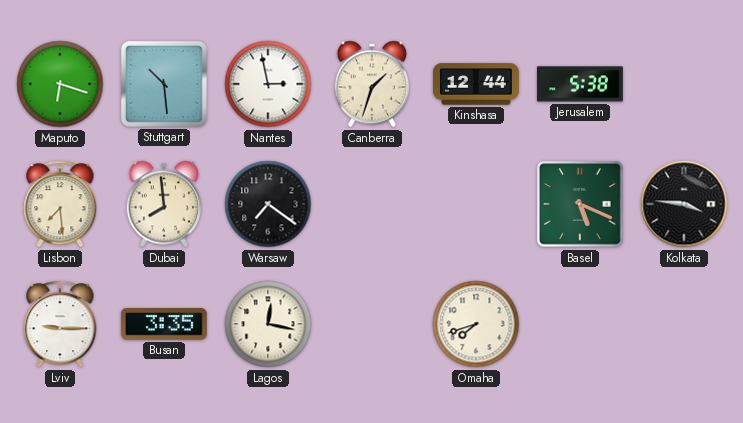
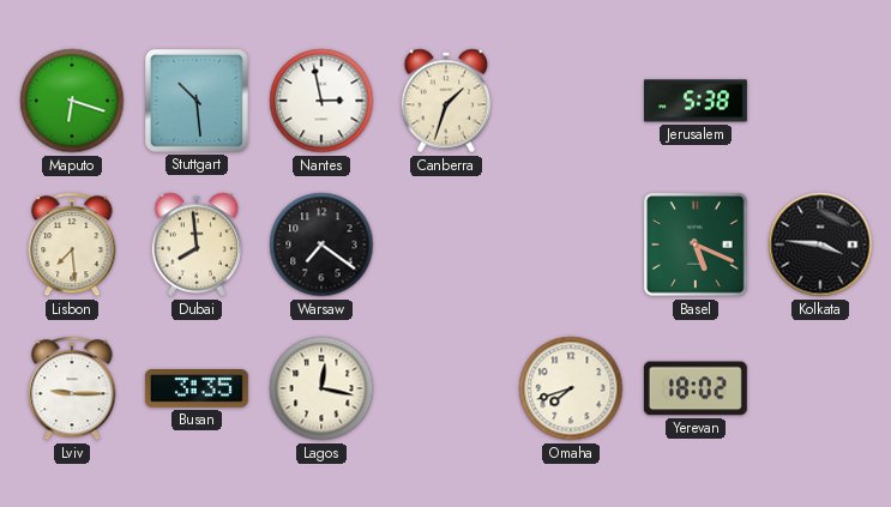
Kinshasa: 12:44 -> none
Yerevan: none -> 18:02
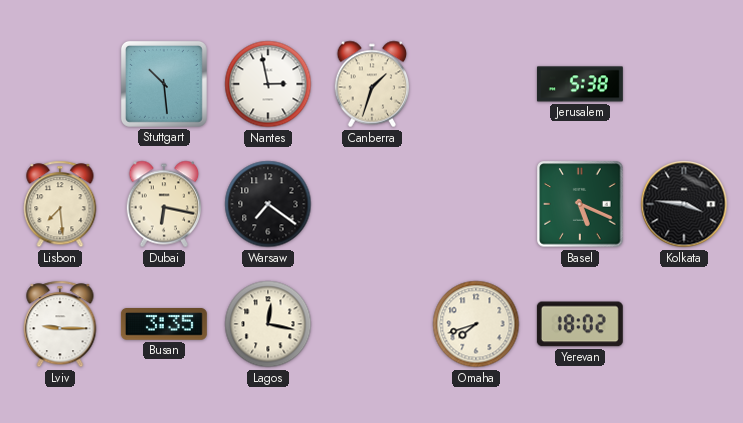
Maputo: 6:18 -> none
Dubai: 7:59 -> 6:17
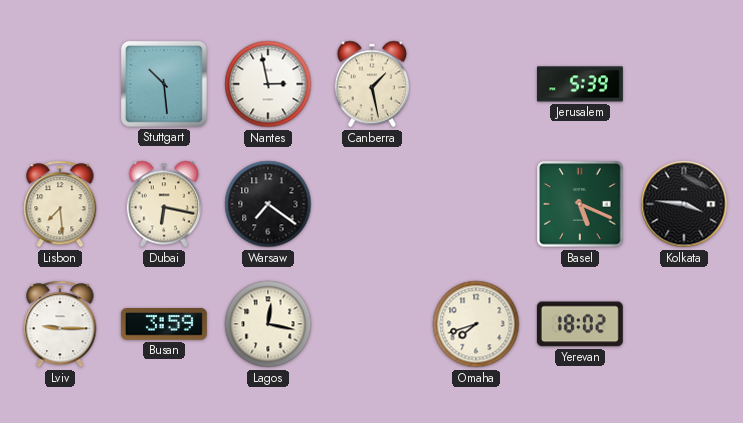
Canberra: 1:33 -> 1:28
Jerusalem: 5:38 -> 5:39
Busan: 3:35 -> 3:59
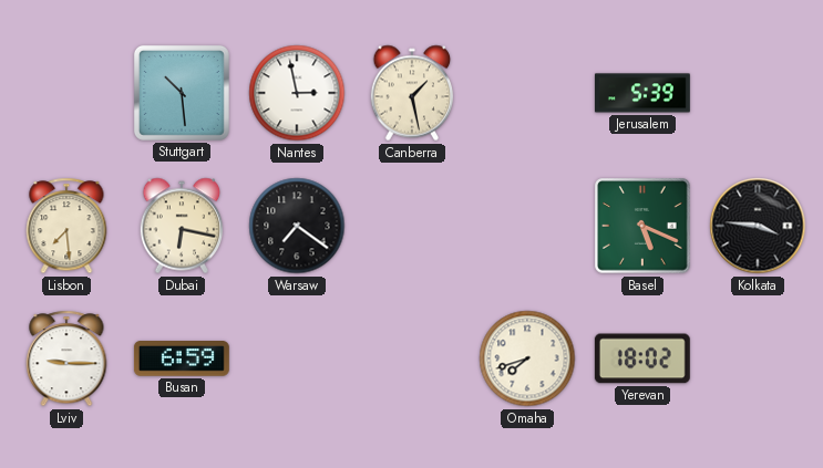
Busan: 3:59 -> 6:59
Lagos: 12:17 -> none
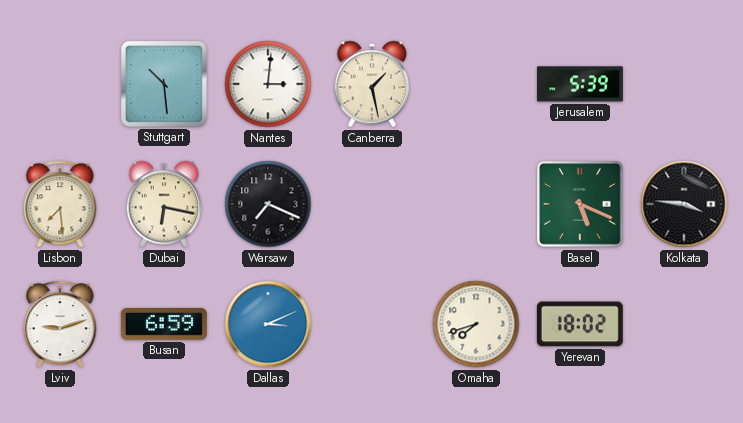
Nantes: 2:58 -> 3:01
Warsaw: 7:21 -> 7:19
Lviv: 9:15 -> 9:12
Dallas: none -> 3:11
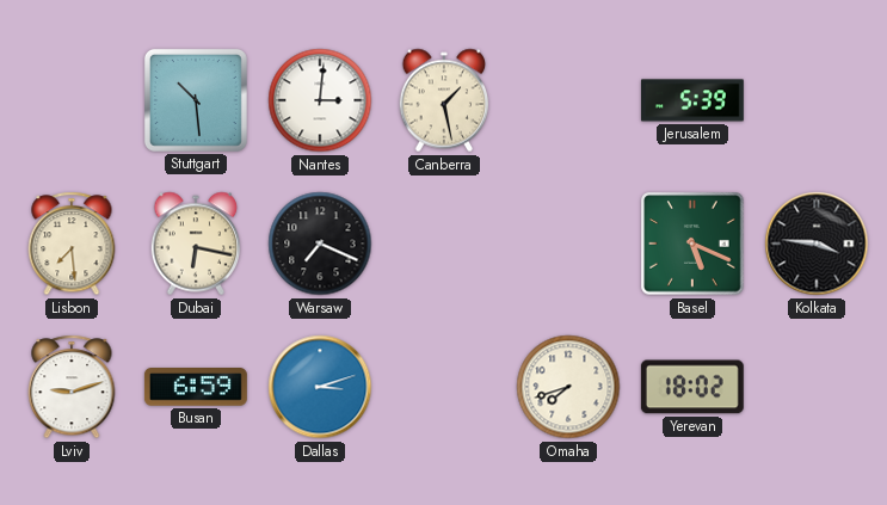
Dallas: 3:11 -> 3:12
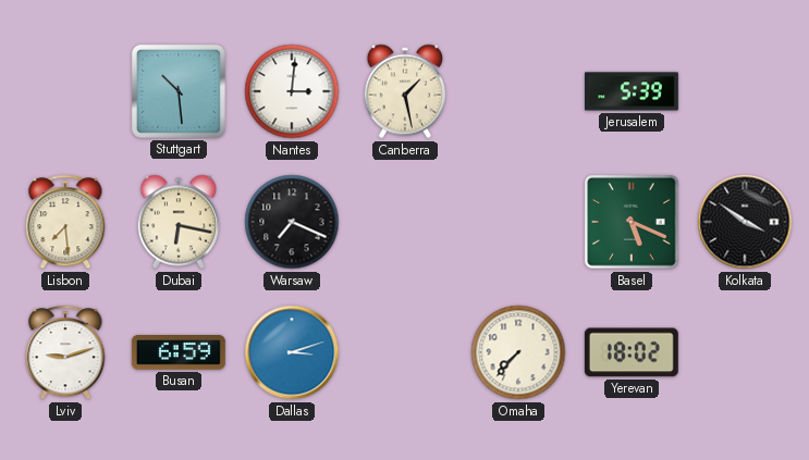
Kolkata: 3:46 -> 3:51
Omaha: 7:42 -> 7:37
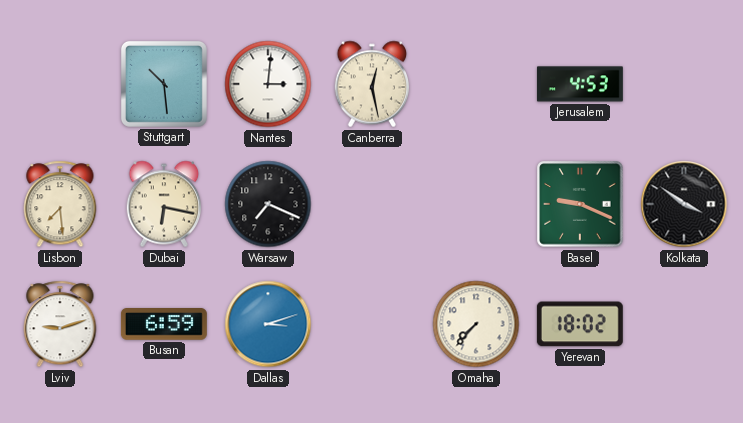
Canberra: 1:28 -> 12:28
Jerusalem: 5:39 -> 4:53
Basel: 5:19 -> 9:19
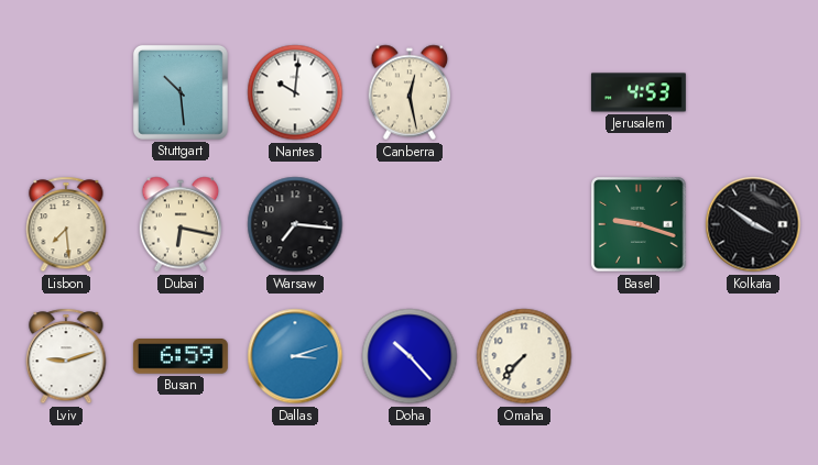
Nantes: 3:01 -> 10:01
Warsaw: 7:19 -> 7:16
Basel: 9:19 -> 9:18
Doha: none -> 10:23
Yerevan: 18:02 -> none
